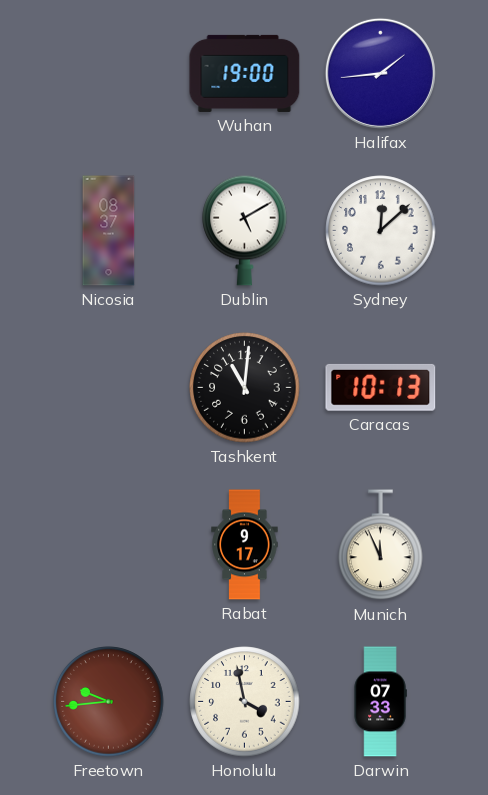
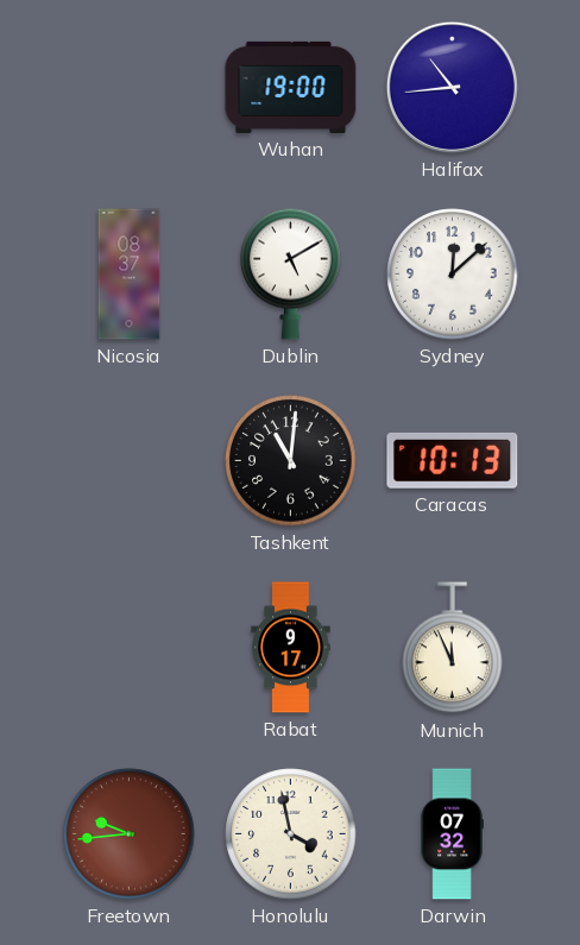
Halifax: 1:44 -> 10:44
Darwin: 07:33 -> 07:32
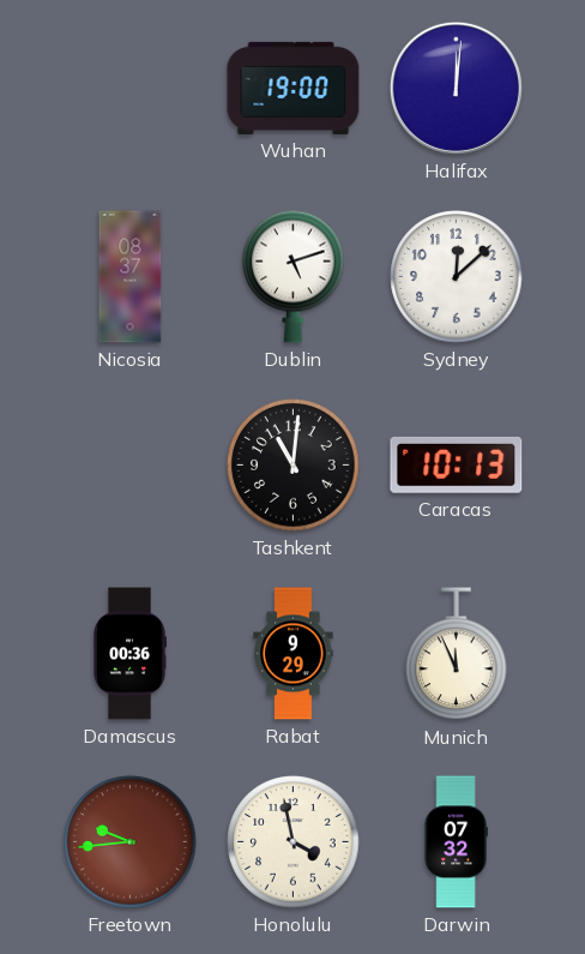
Halifax: 10:44 -> 12:01
Dublin: 5:10 -> 5:12
Damascus: none -> 00:36
Rabat: 9:17 -> 9:29
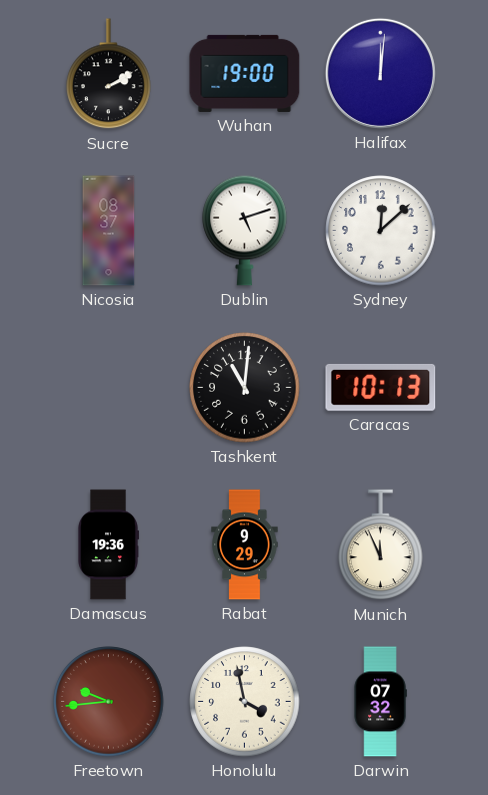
Sucre: none -> 2:10
Damascus: 00:36 -> 19:36
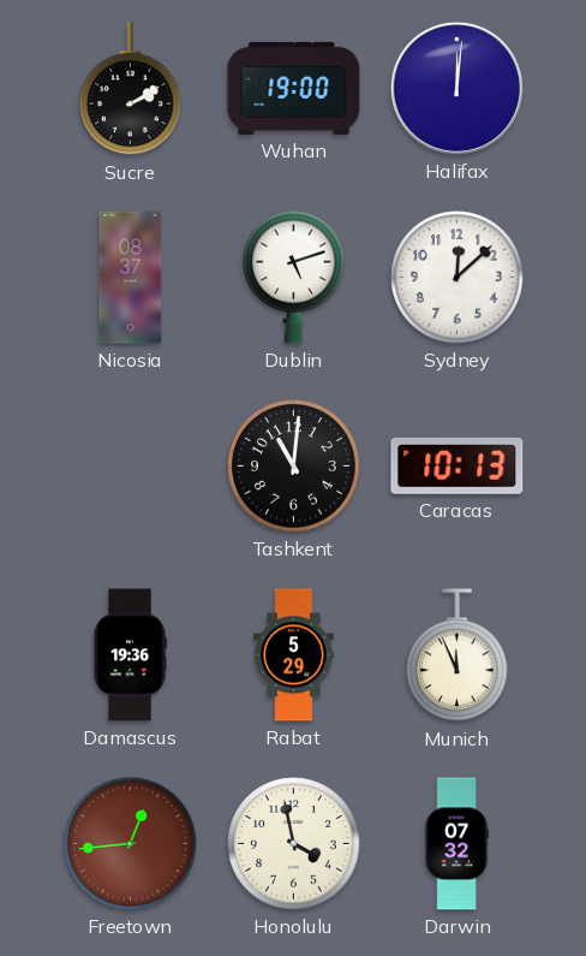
Rabat: 9:29 -> 5:29
Freetown: 9:44 -> 12:44
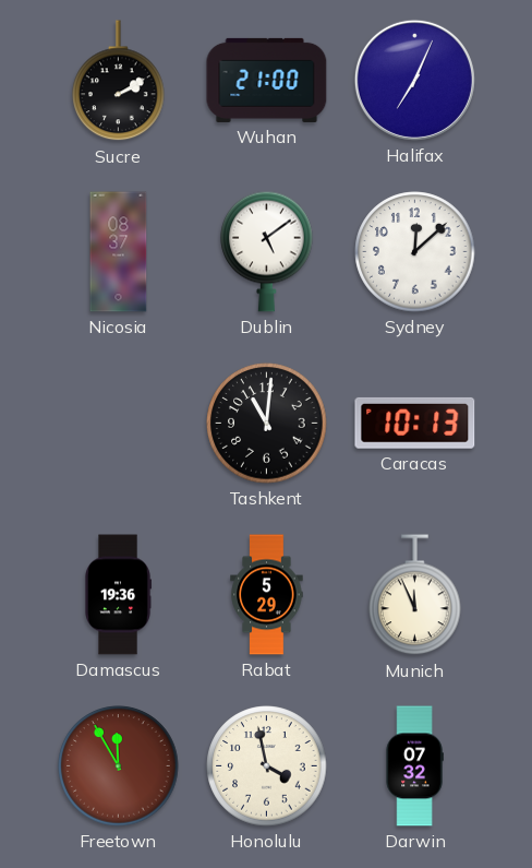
Wuhan: 19:00 -> 21:00
Halifax: 12:01 -> 7:04
Dublin: 5:12 -> 5:09
Freetown: 12:44 -> 11:55
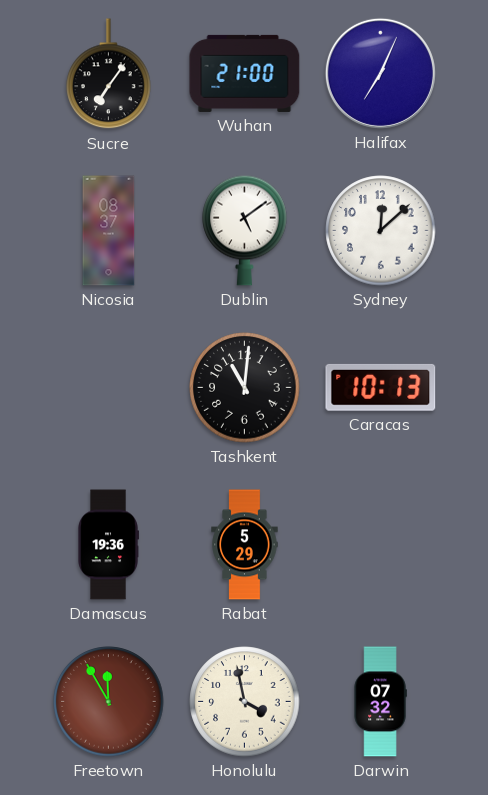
Sucre: 2:10 -> 7:06
Munich: 11:56 -> none
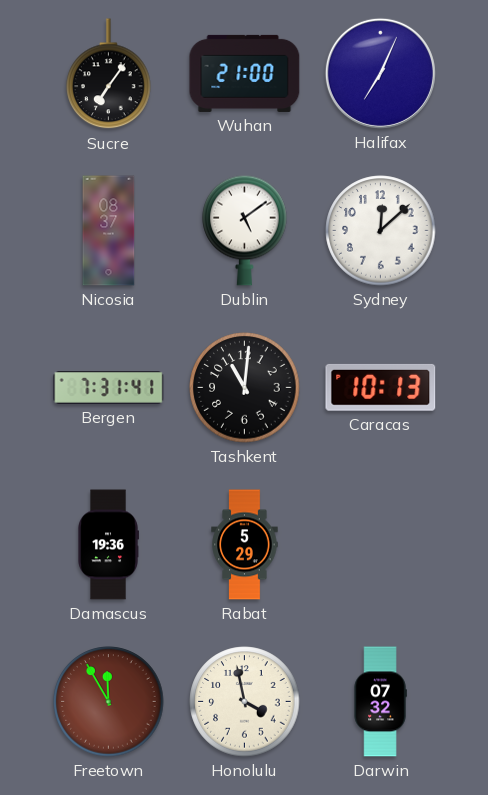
Bergen: none -> 7:31
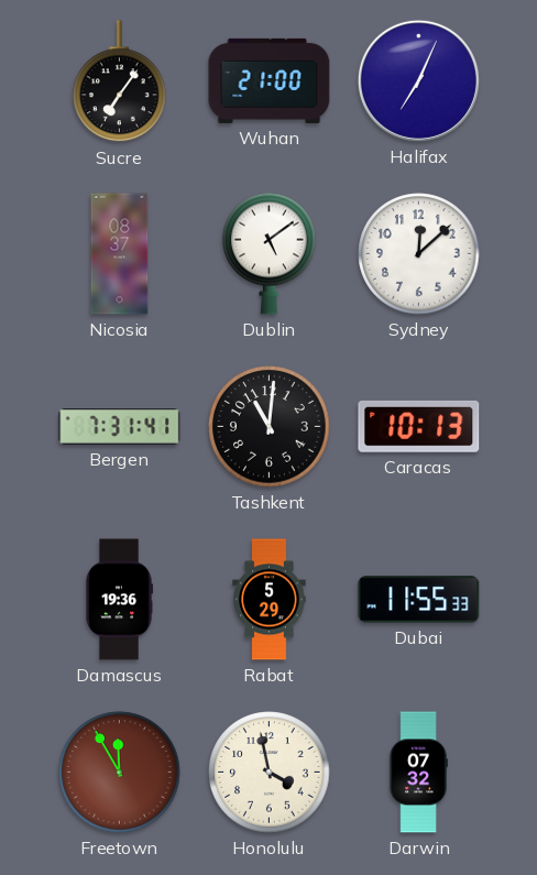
Dubai: none -> 11:55
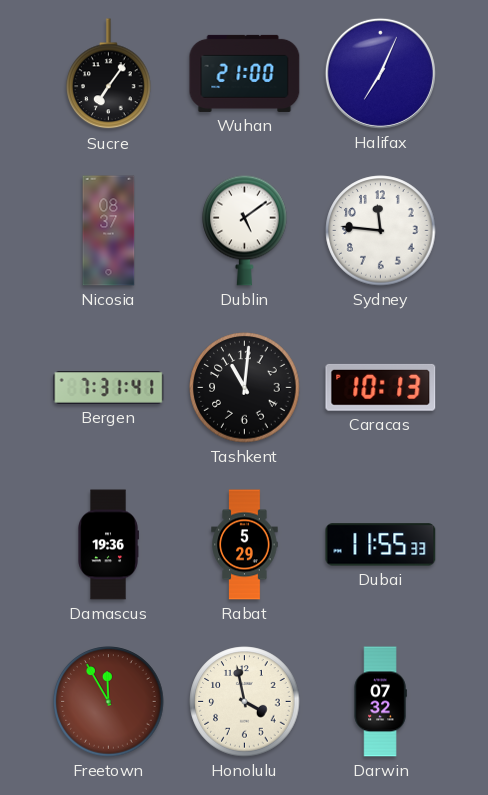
Sydney: 12:08 -> 11:46
